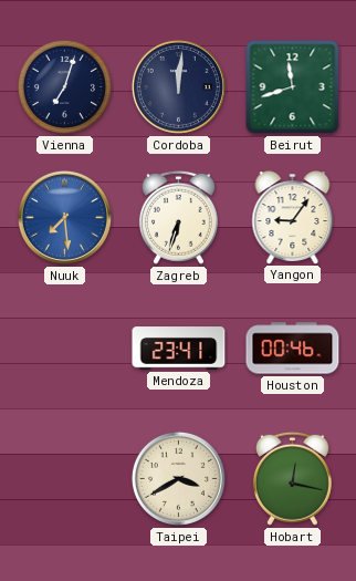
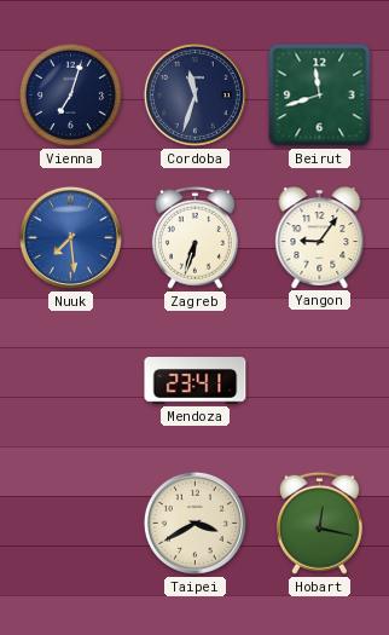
Cordoba: 12:01 -> 11:33
Houston: 00:46 -> none
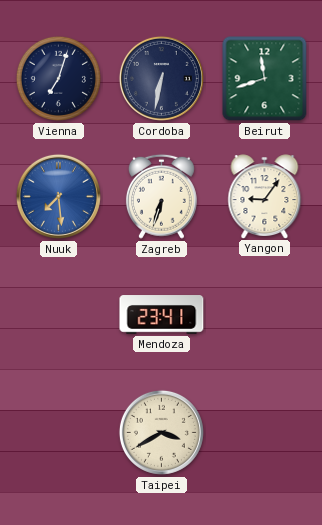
Cordoba: 11:33 -> 6:32
Hobart: 12:17 -> none
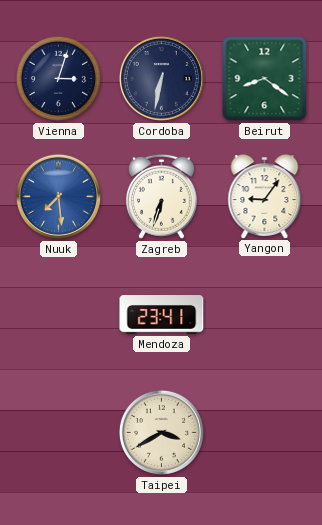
Vienna: 7:03 -> 3:03
Beirut: 11:42 -> 8:21
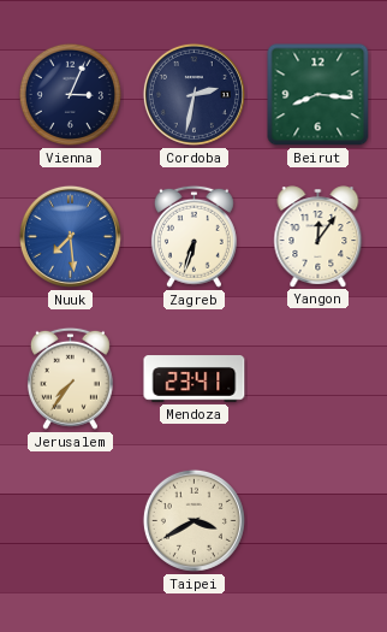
Vienna: 3:03 -> 3:04
Cordoba: 6:32 -> 2:32
Beirut: 8:21 -> 8:16
Yangon: 9:06 -> 12:06
Jerusalem: none -> 7:36
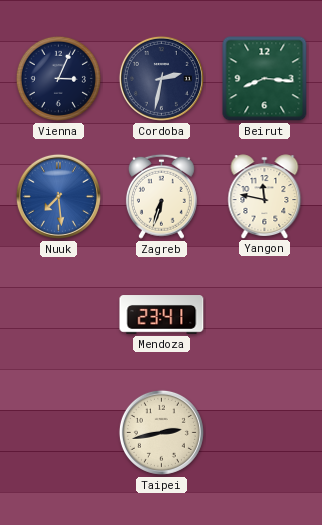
Yangon: 12:06 -> 11:47
Jerusalem: 7:36 -> none
Taipei: 3:40 -> 2:43
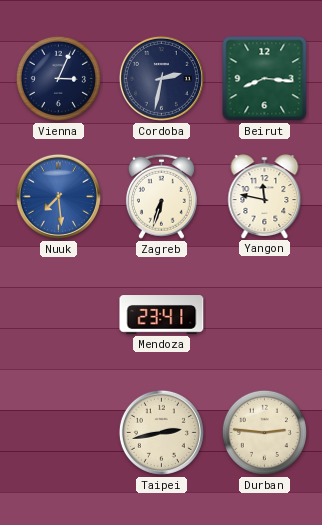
Durban: none -> 2:46
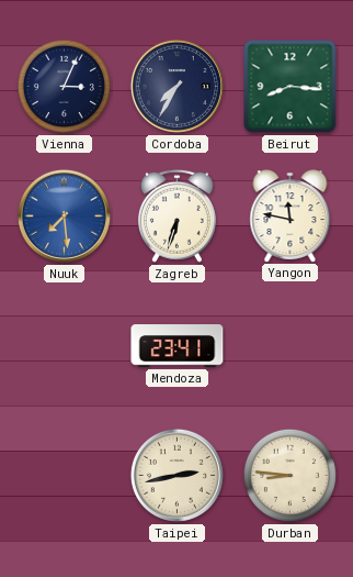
Cordoba: 2:32 -> 7:35
Durban: 2:46 -> 8:46
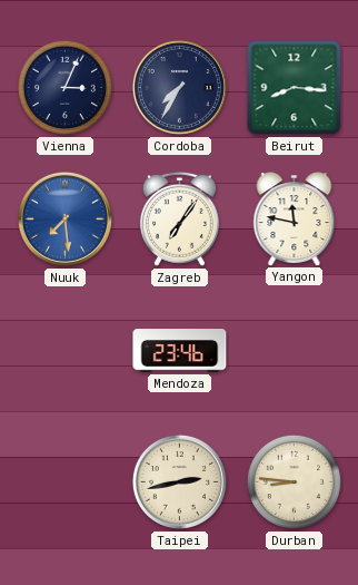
Zagreb: 6:33 -> 7:06
Mendoza: 23:41 -> 23:46
